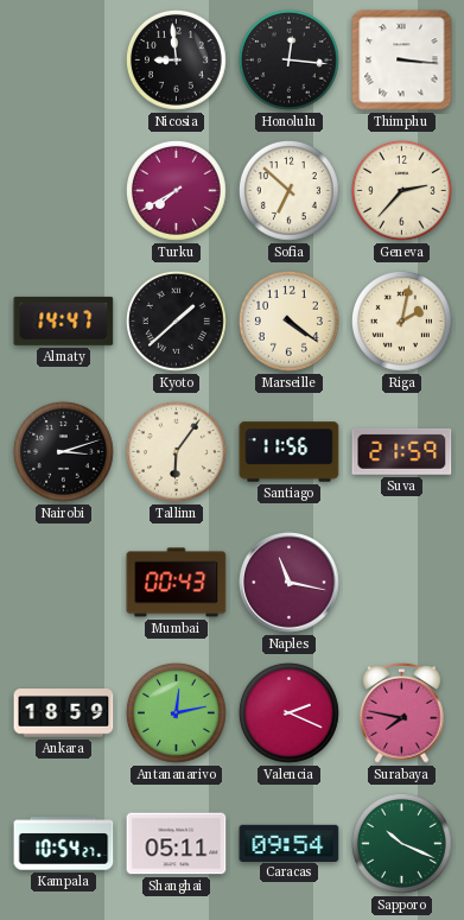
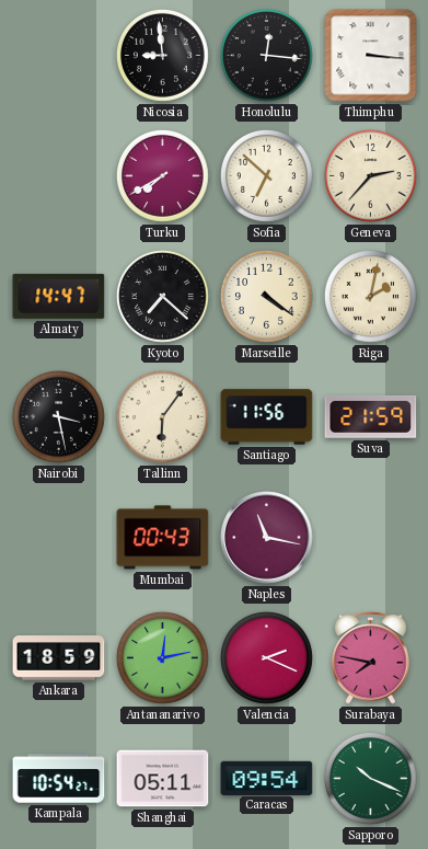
Kyoto: 1:38 -> 7:22
Nairobi: 3:12 -> 3:28
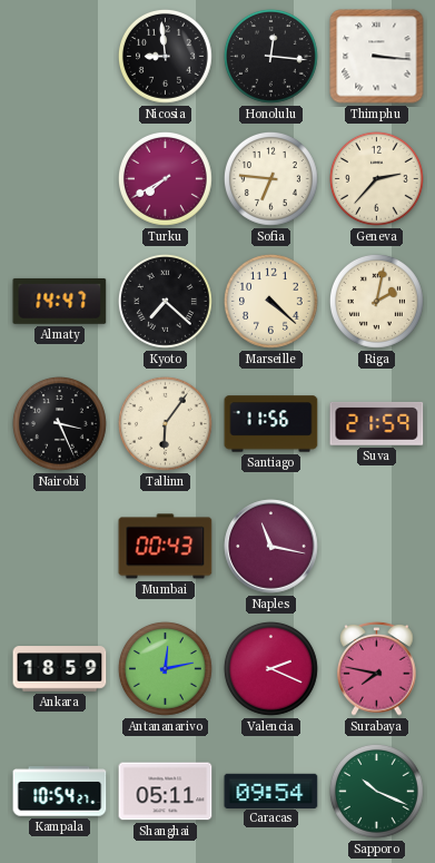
Sofia: 6:52 -> 6:46
Marseille: 4:21 -> 4:22
Nairobi: 3:28 -> 3:26
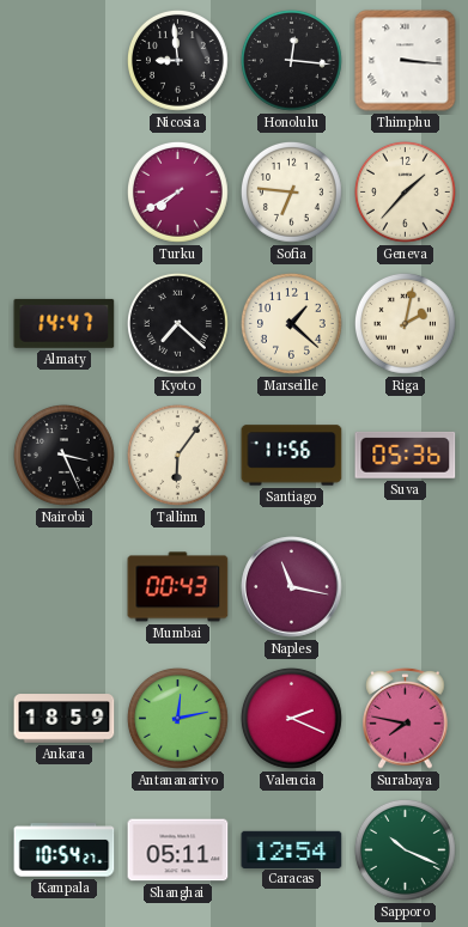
Geneva: 2:37 -> 1:37
Marseille: 4:22 -> 1:22
Suva: 21:59 -> 05:36
Caracas: 09:54 -> 12:54
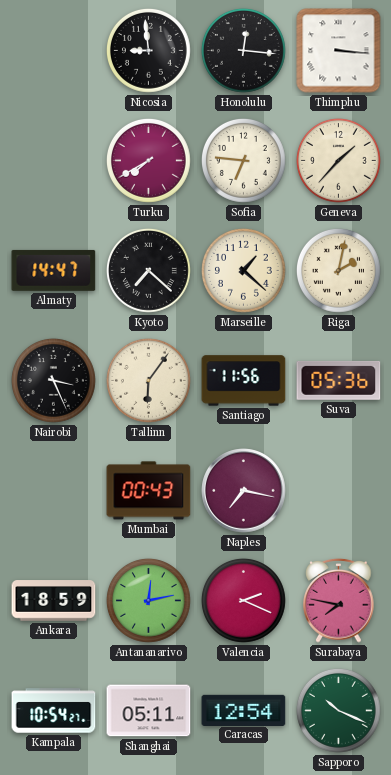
Naples: 11:17 -> 7:17
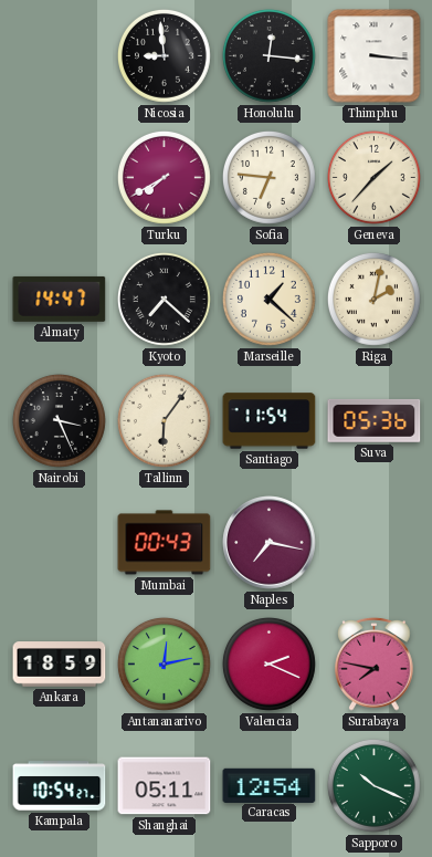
Santiago: 11:56 -> 11:54
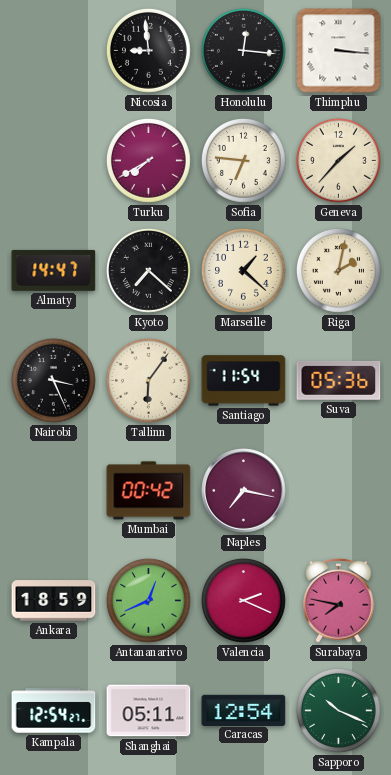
Mumbai: 00:43 -> 00:42
Antananarivo: 12:13 -> 12:41
Kampala: 10:54 -> 12:54
